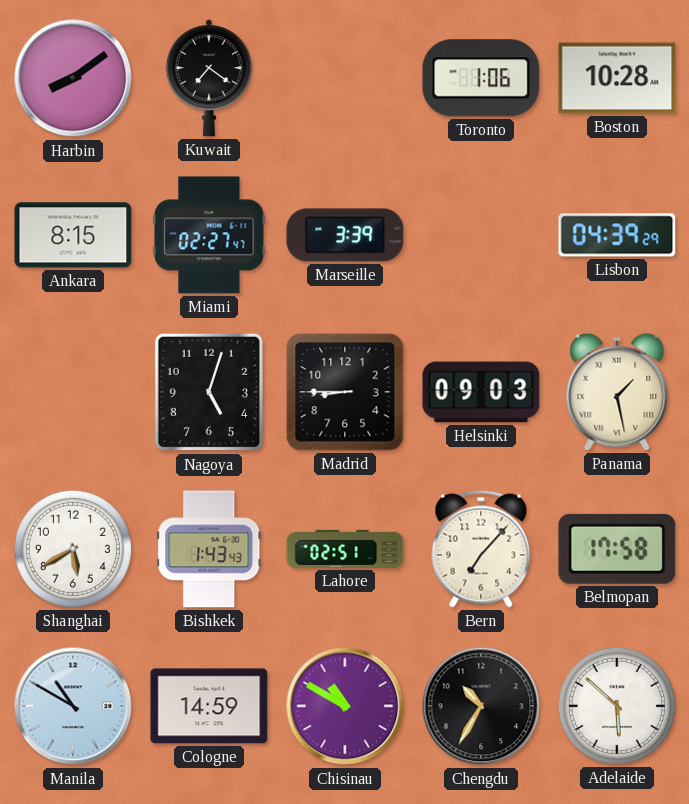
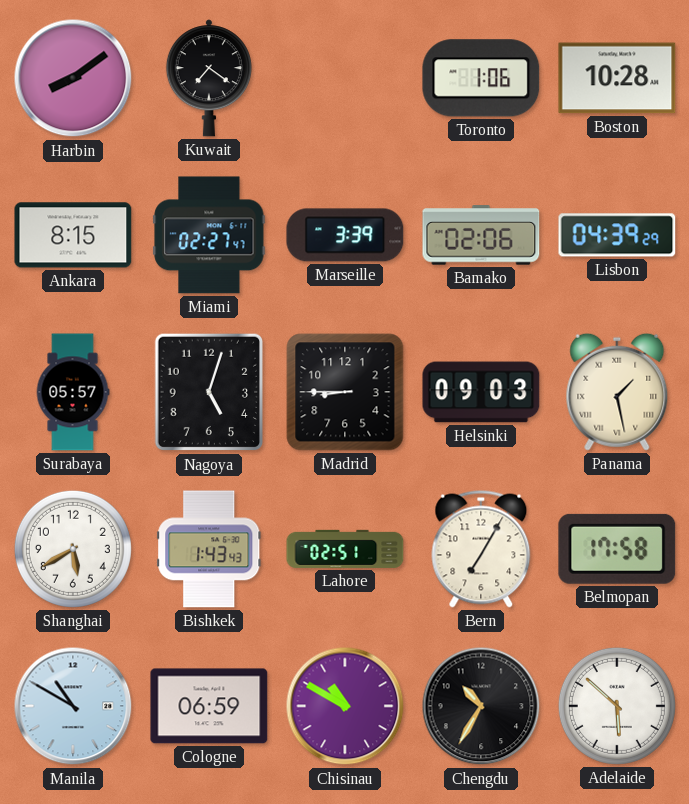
Bamako: none -> 02:06
Surabaya: none -> 05:57
Bern: 7:07 -> 7:05
Cologne: 14:59 -> 06:59
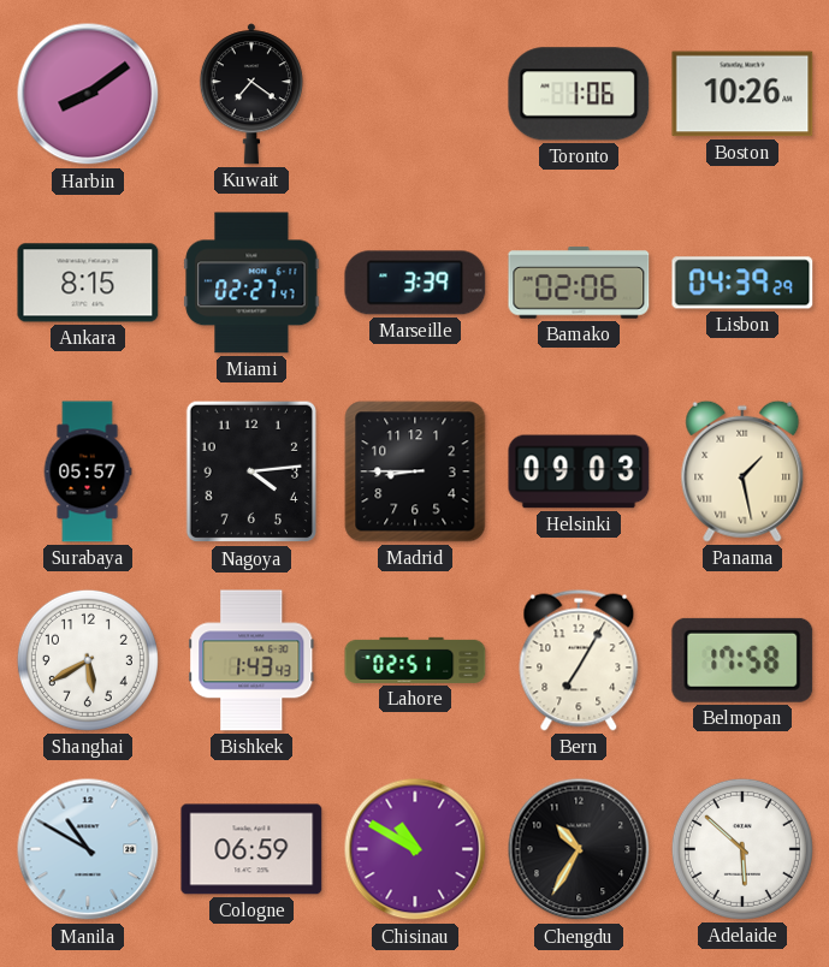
Boston: 10:28 -> 10:26
Nagoya: 5:03 -> 4:14
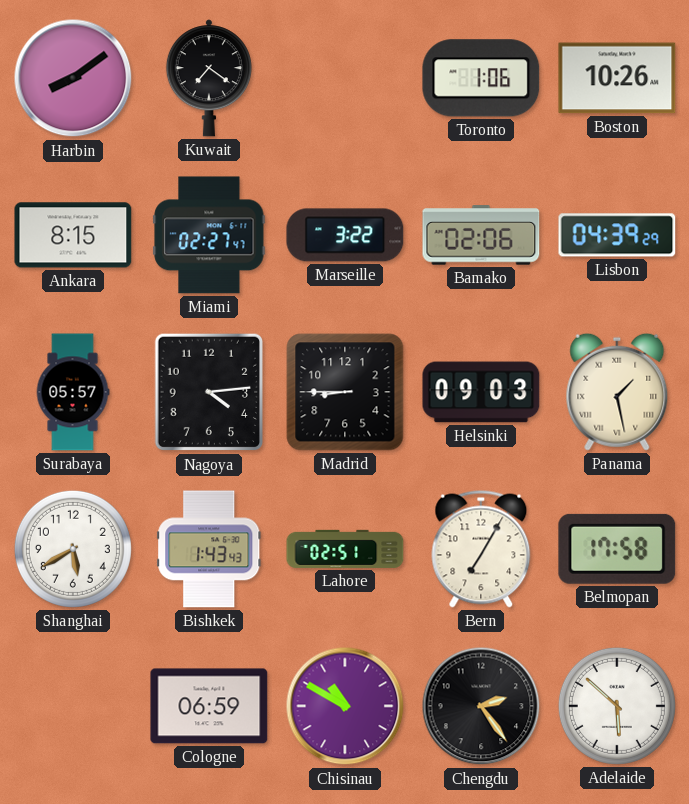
Marseille: 3:39 -> 3:22
Manila: 10:50 -> none
Chengdu: 10:35 -> 2:24
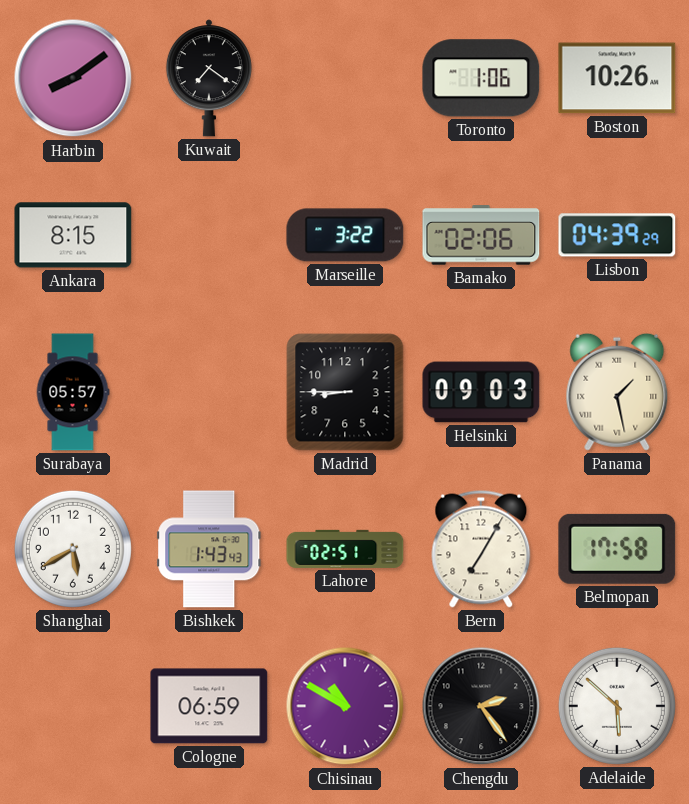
Miami: 02:27 -> none
Nagoya: 4:14 -> none
